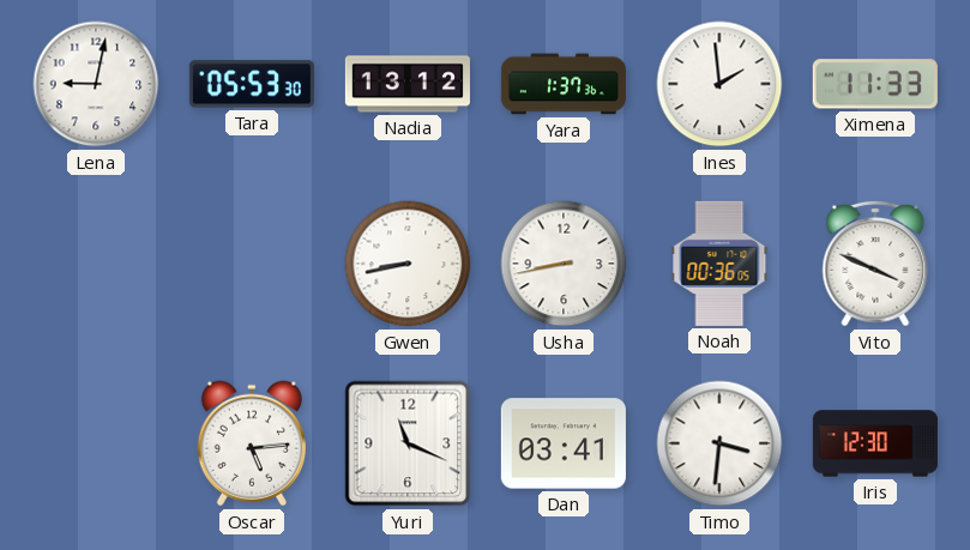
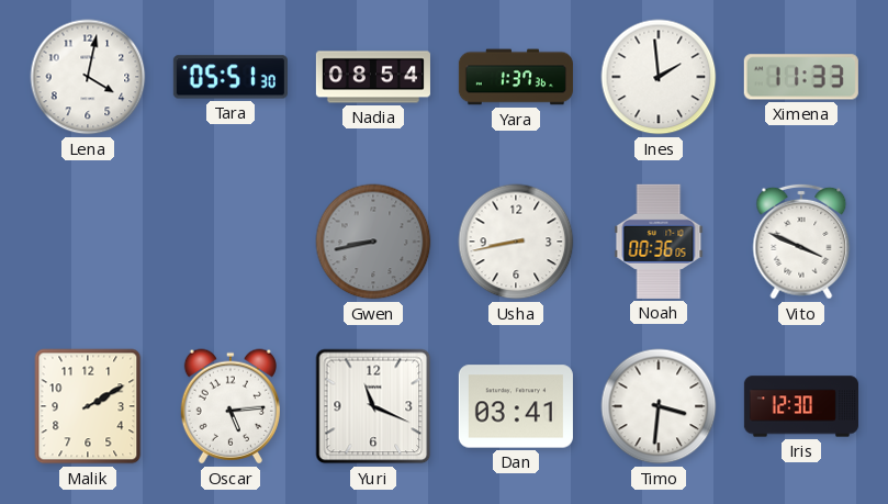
Lena: 9:02 -> 4:02
Tara: 05:53 -> 05:51
Nadia: 13:12 -> 08:54
Gwen dial: white -> grey
Malik: none -> 2:10
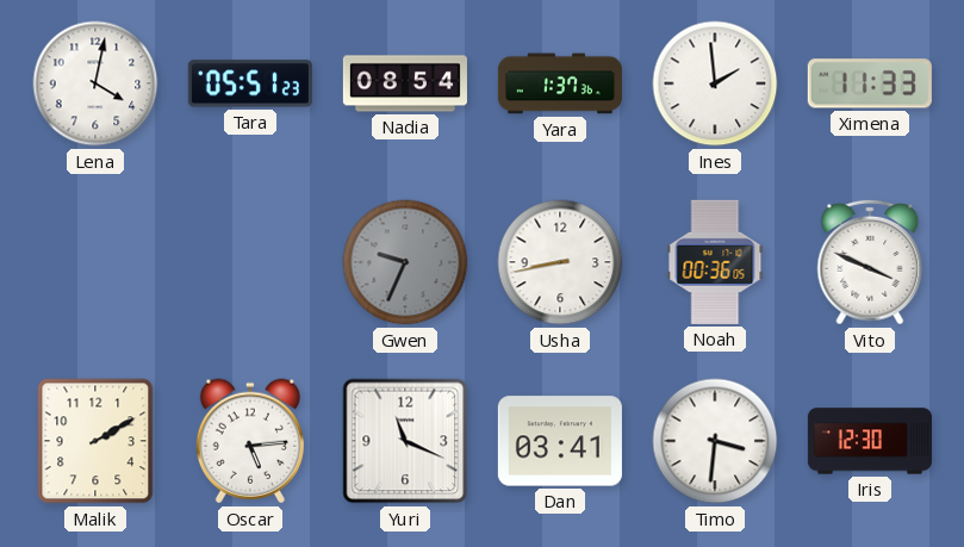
Tara: 05:51:30 -> 05:51:23
Gwen: 8:43 -> 9:34
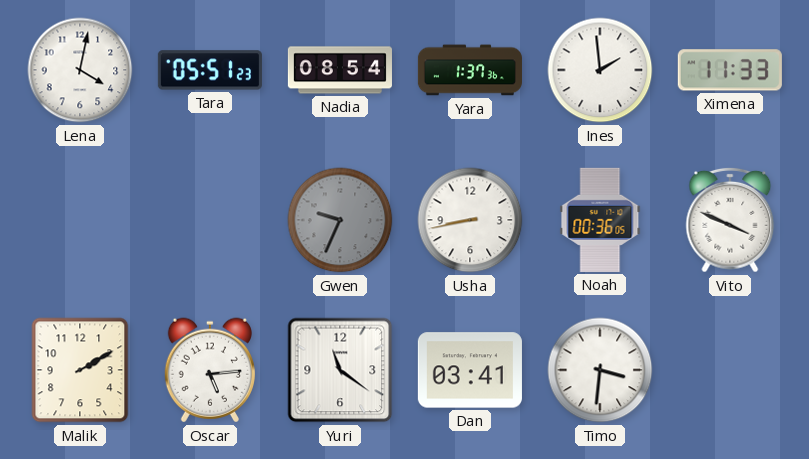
Yuri: 11:19 -> 11:21
Iris: 12:30 -> none
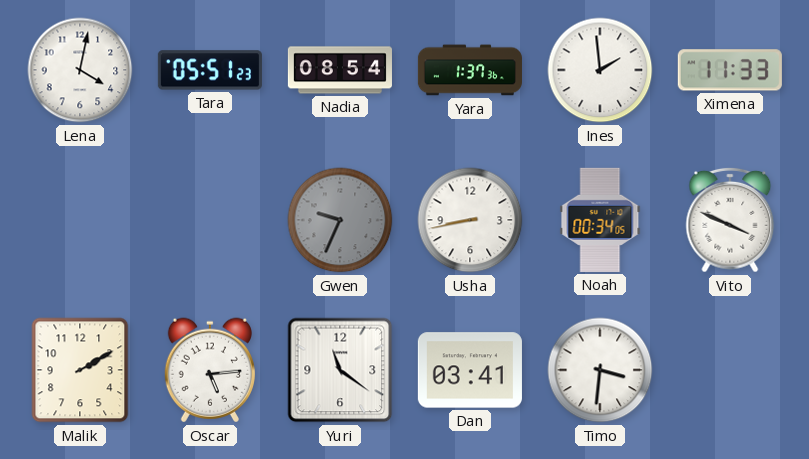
Noah: 00:36 -> 00:34
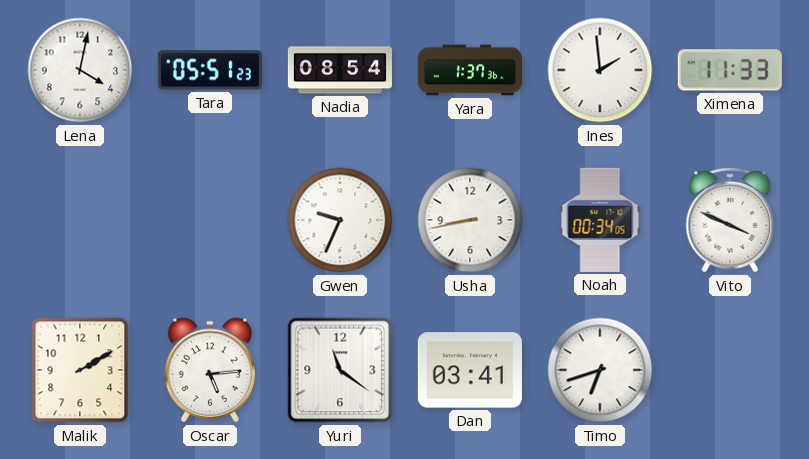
Gwen dial: grey -> white
Timo: 3:31 -> 6:42
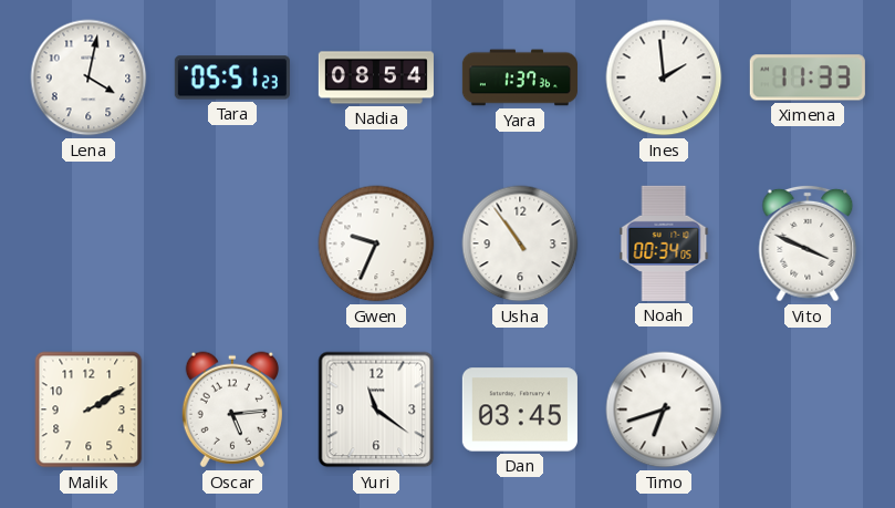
Usha: 8:43 -> 10:54
Dan: 03:41 -> 03:45
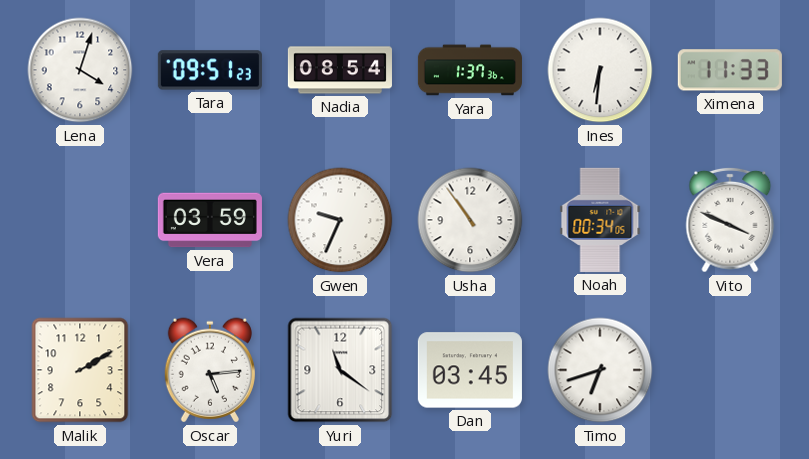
Lena: 4:02 -> 4:03
Tara: 05:51 -> 09:51
Ines: 1:59 -> 6:31
Vera: none -> 03:59
